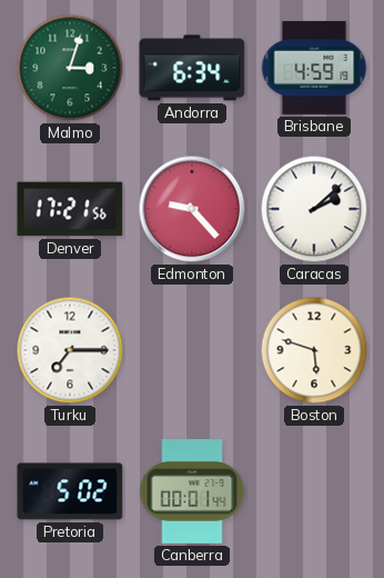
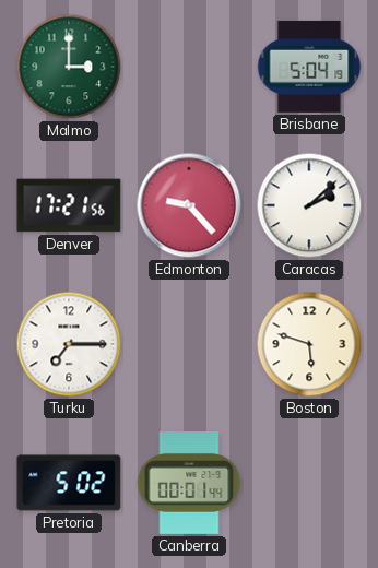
Malmo: 3:03 -> 3:00
Andorra: 6:34 -> none
Brisbane: 4:59 -> 5:04
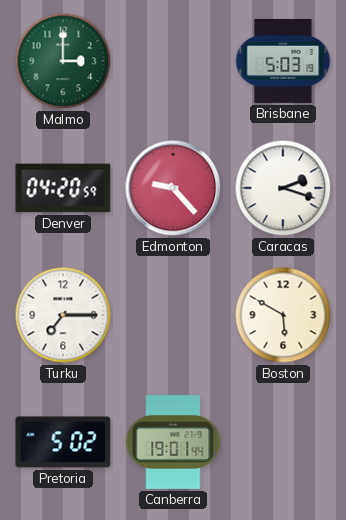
Brisbane: 5:04 -> 5:03
Denver: 17:21 -> 04:20
Caracas: 2:08 -> 2:18
Boston: 5:48 -> 5:50
Canberra: 00:01 -> 19:01
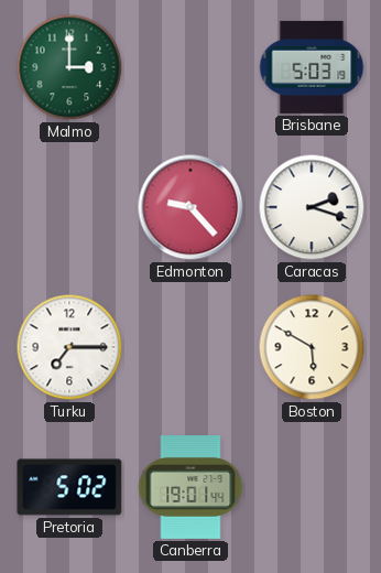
Denver: 04:20 -> none
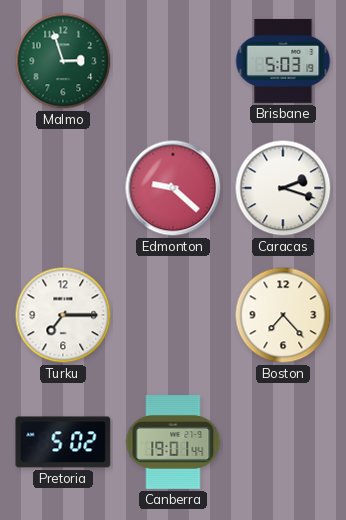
Malmo: 3:00 -> 2:57
Edmonton: 9:23 -> 9:22
Boston: 5:50 -> 7:23
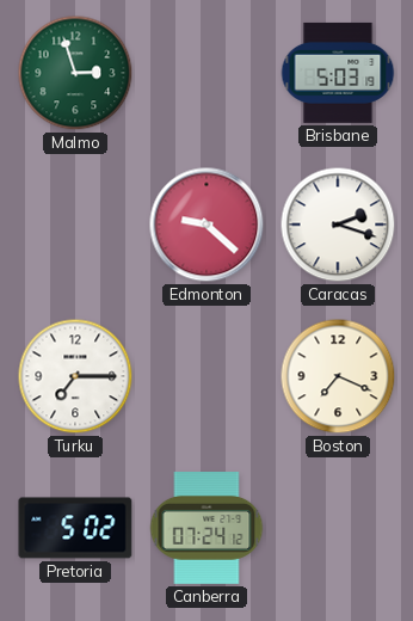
Boston: 7:23 -> 7:19
Canberra: 19:01 -> 07:24
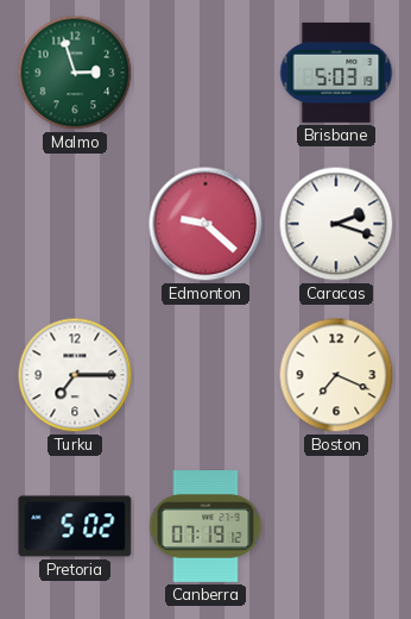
Canberra: 07:24 -> 07:19
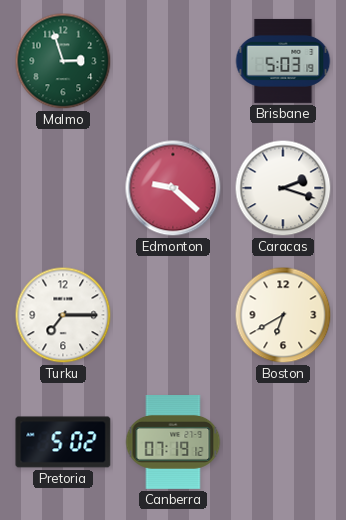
Boston: 7:19 -> 6:40
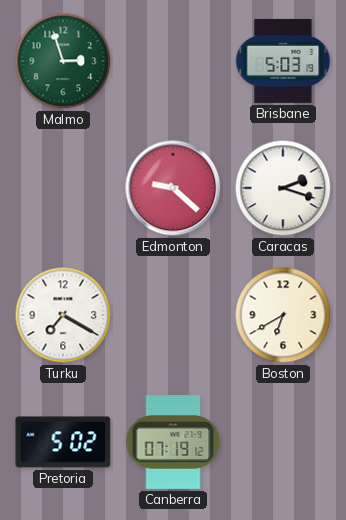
Turku: 7:15 -> 7:20
